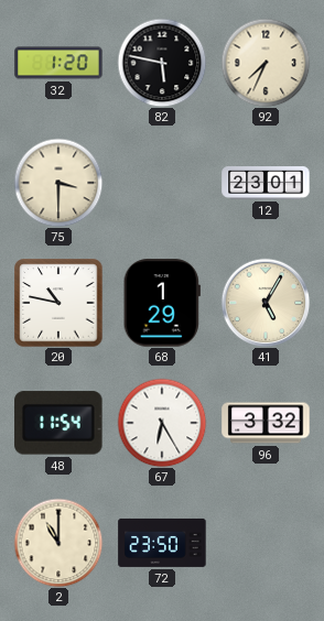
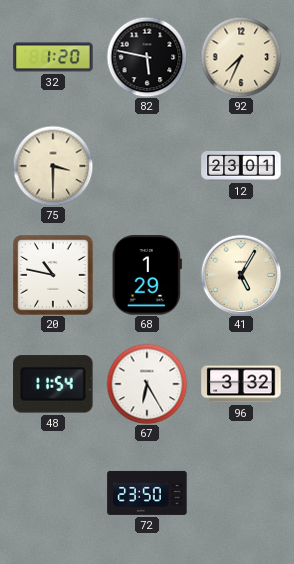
2: 11:00 -> none
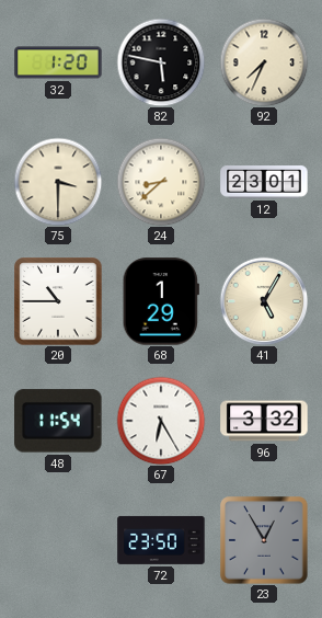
24: none -> 8:38
20: 10:47 -> 10:45
23: none -> 12:55
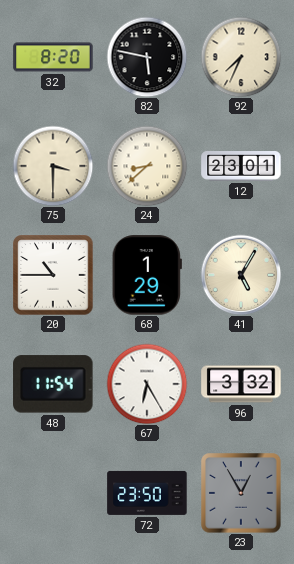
32: 1:20 -> 8:20
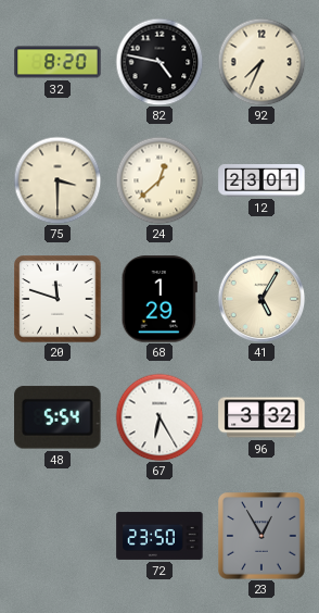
82: 5:47 -> 4:47
24: 8:38 -> 12:38
20: 10:45 -> 11:48
48: 11:54 -> 5:54
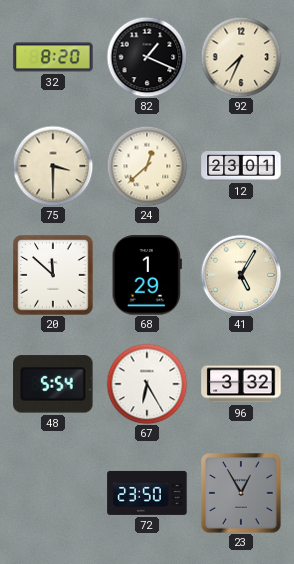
82: 4:47 -> 1:19
20: 11:48 -> 11:52
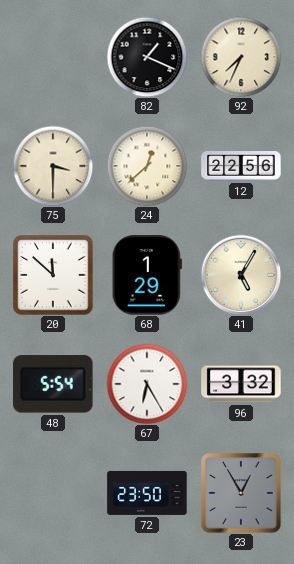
32: 8:20 -> none
12: 23:01 -> 22:56
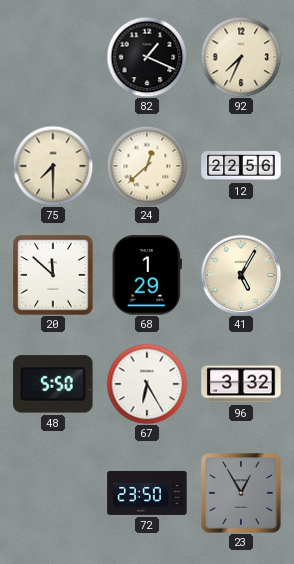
75: 3:30 -> 7:30
48: 5:54 -> 5:50
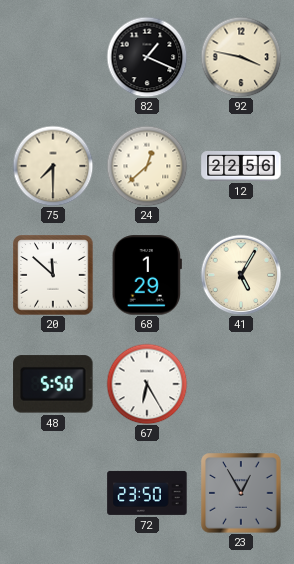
92: 7:34 -> 3:47
96: 3:32 -> none
